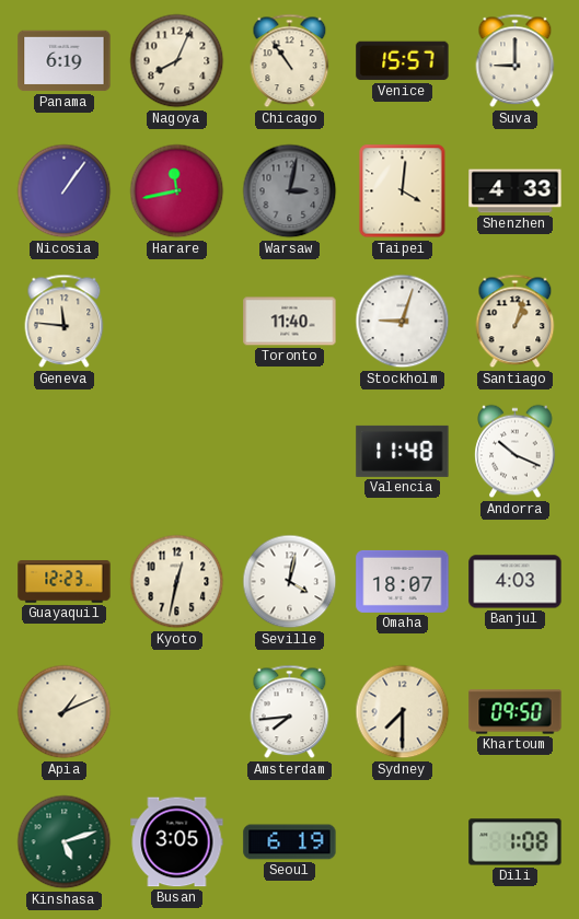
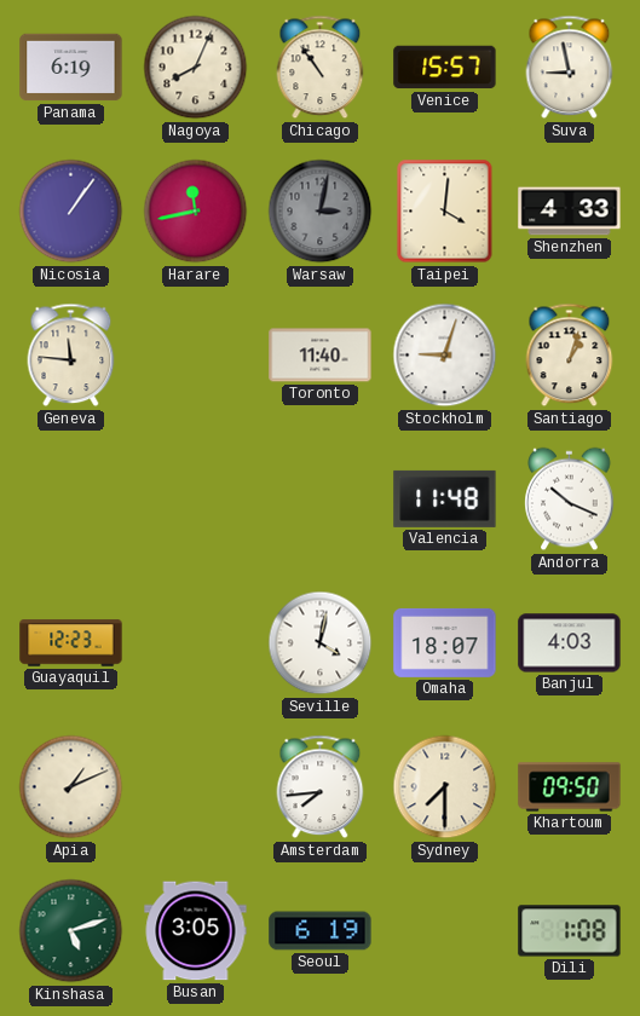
Suva: 9:00 -> 8:58
Kyoto: 12:32 -> none
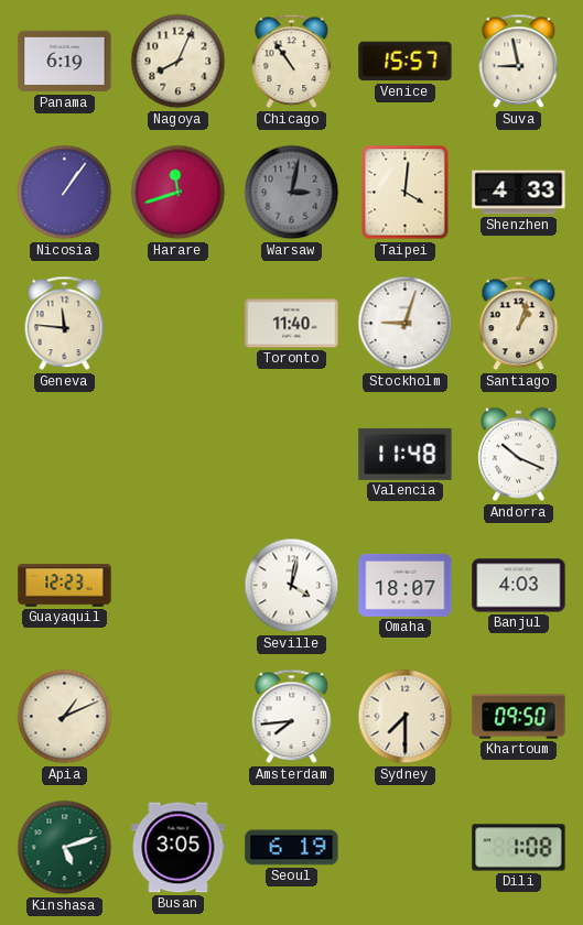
Harare: 11:43 -> 11:42
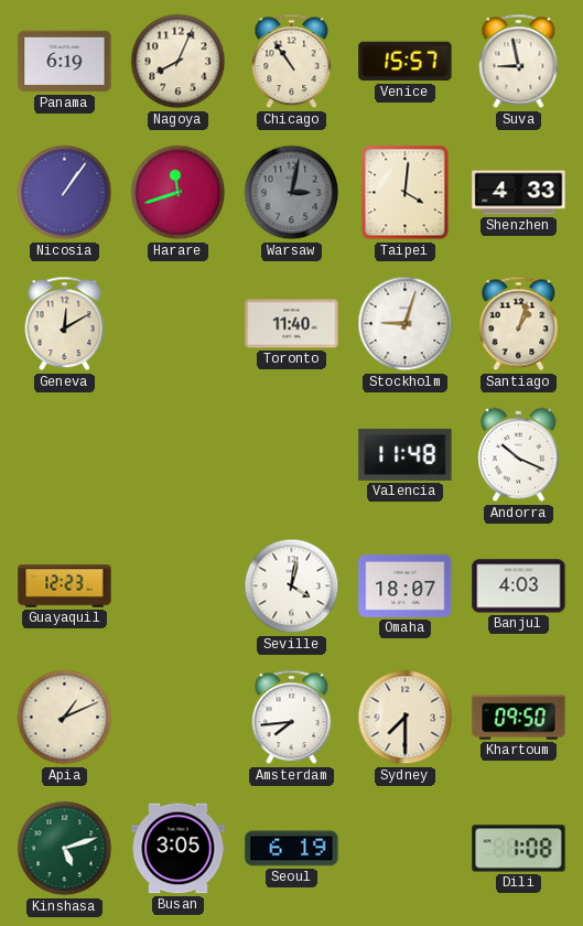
Geneva: 11:46 -> 12:10
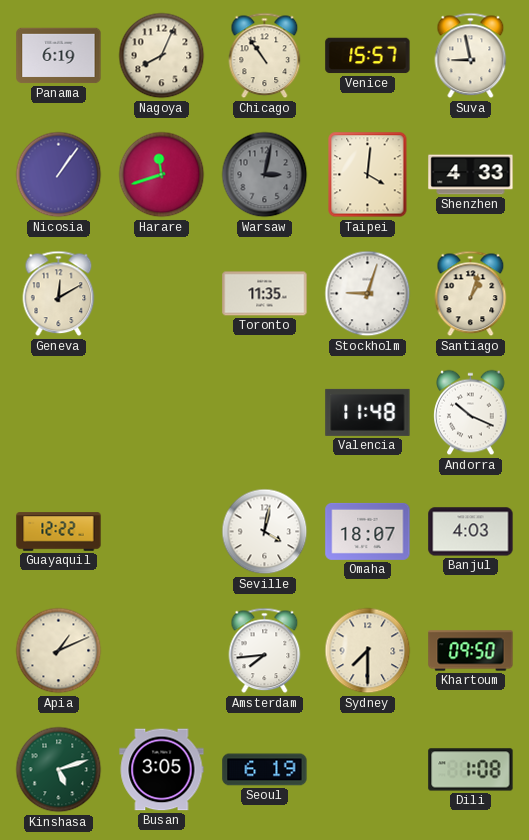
Toronto: 11:40 -> 11:35
Guayaquil: 12:23 -> 12:22
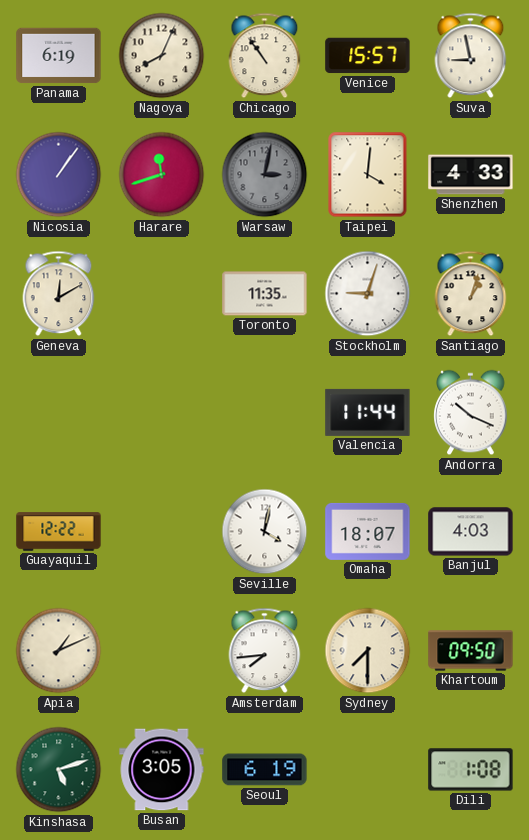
Valencia: 11:48 -> 11:44
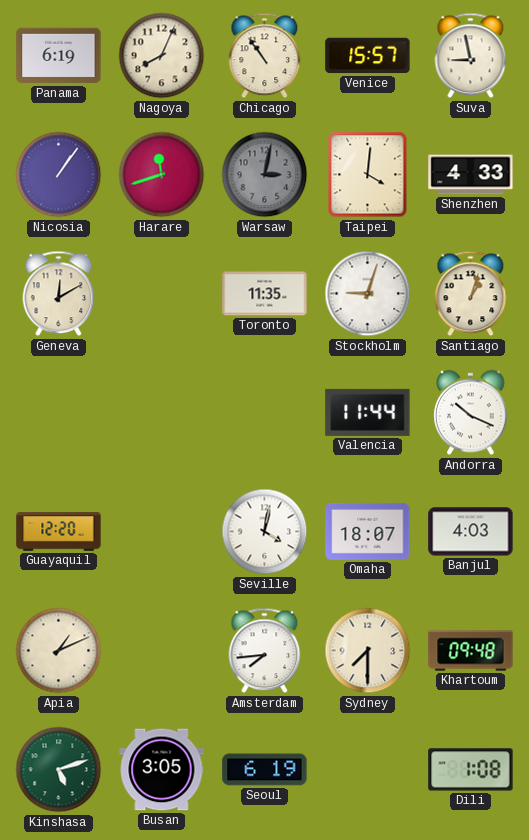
Guayaquil: 12:22 -> 12:20
Khartoum: 09:50 -> 09:48
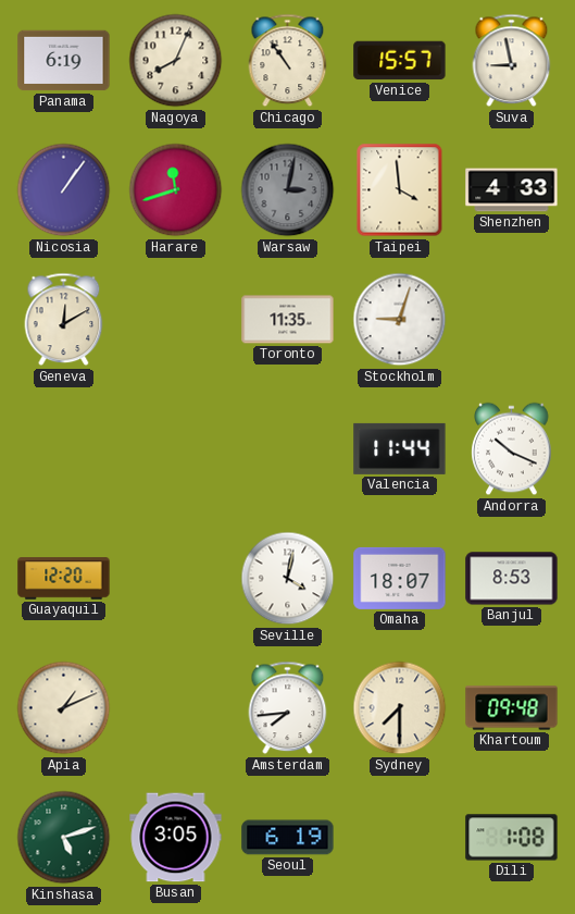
Taipei: 4:01 -> 3:59
Santiago: 1:03 -> none
Banjul: 4:03 -> 8:53
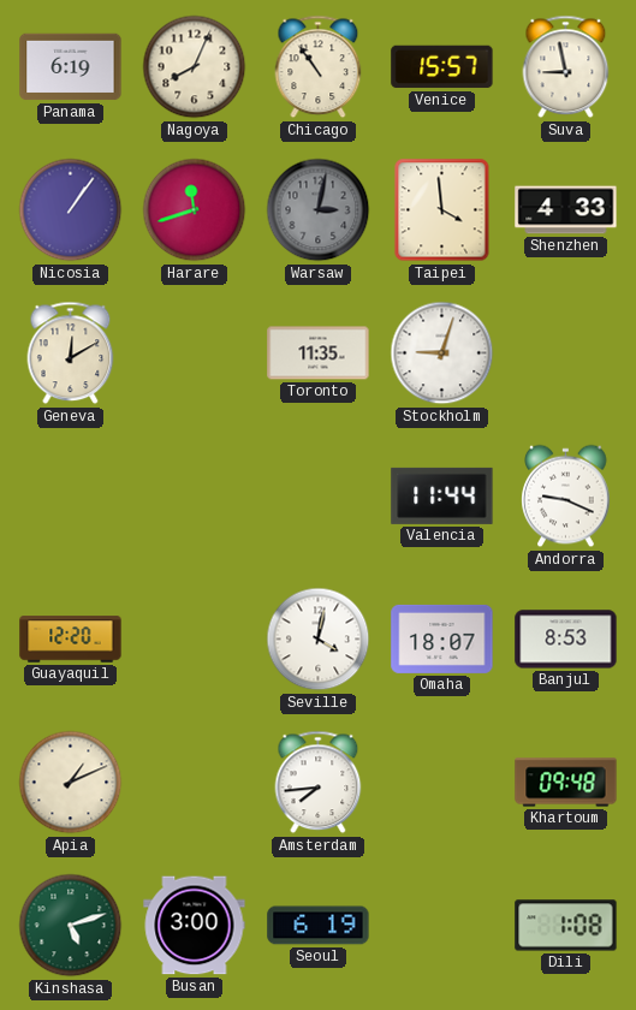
Andorra: 10:19 -> 9:19
Sydney: 7:30 -> none
Busan: 3:05 -> 3:00
